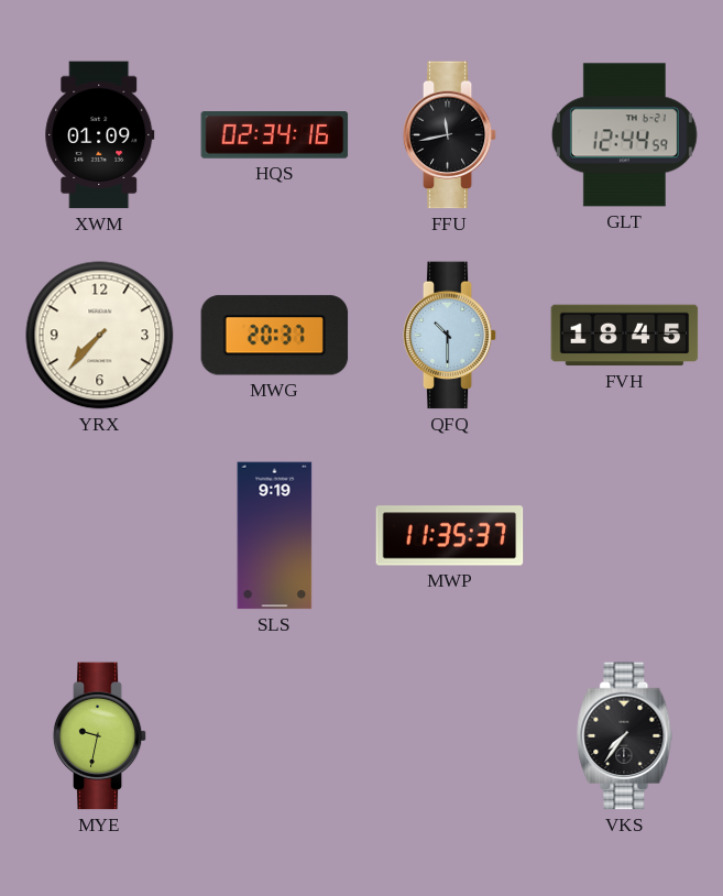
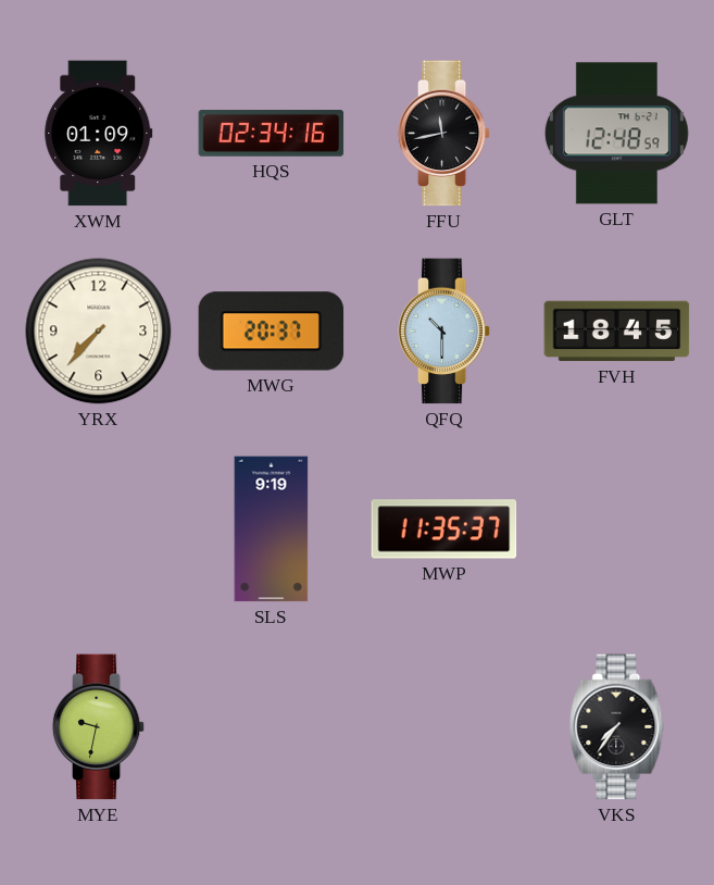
GLT: 12:44 -> 12:48
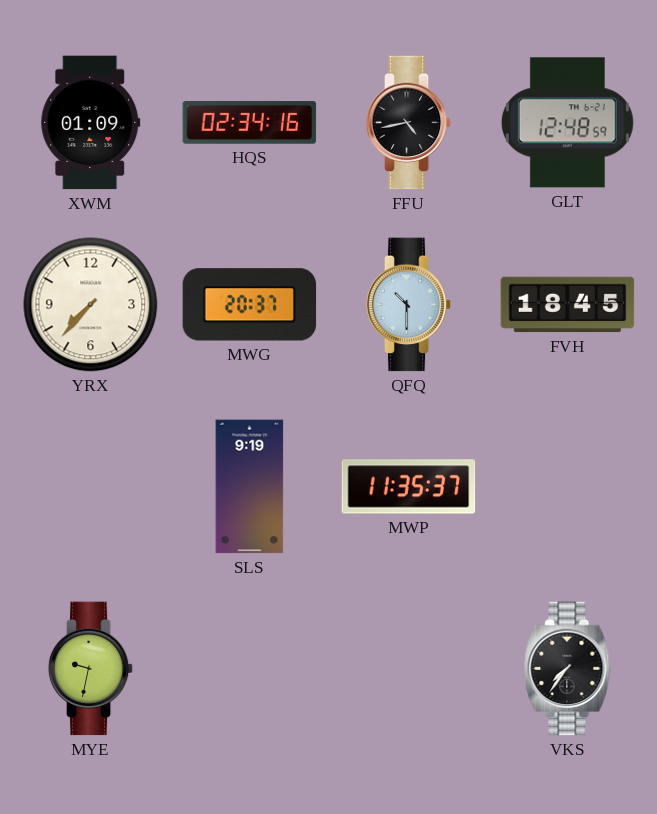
FFU: 11:43 -> 4:43
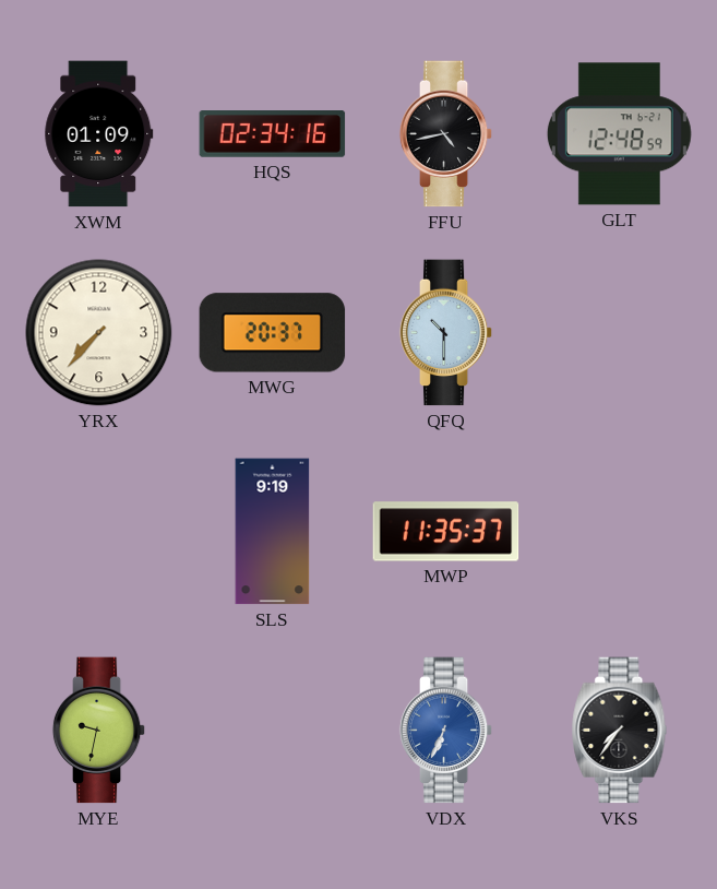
FVH: 18:45 -> none
VDX: none -> 6:34
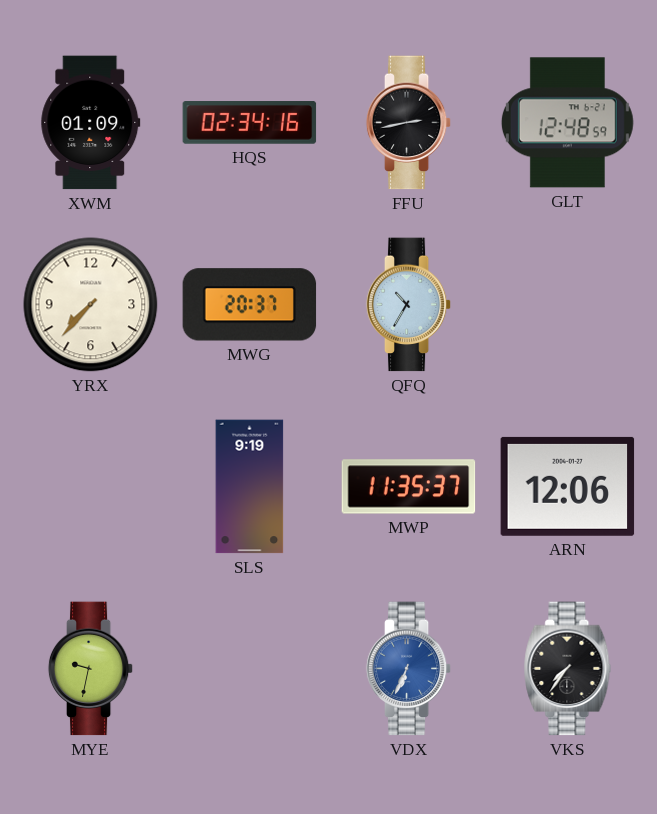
FFU: 4:43 -> 2:43
QFQ: 10:30 -> 10:35
ARN: none -> 12:06
